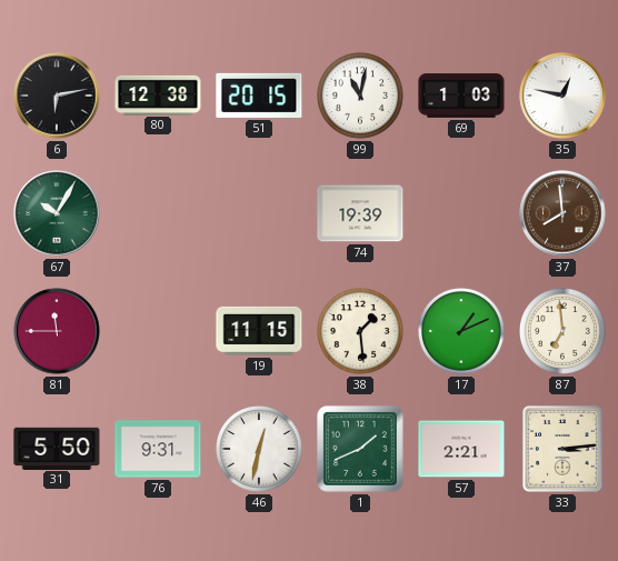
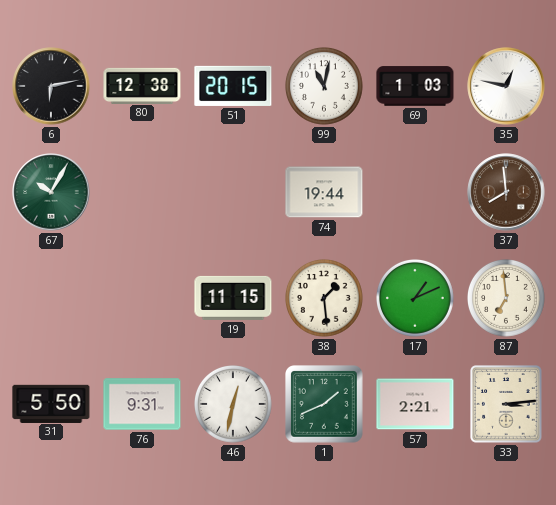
74: 19:39 -> 19:44
81: 11:45 -> none
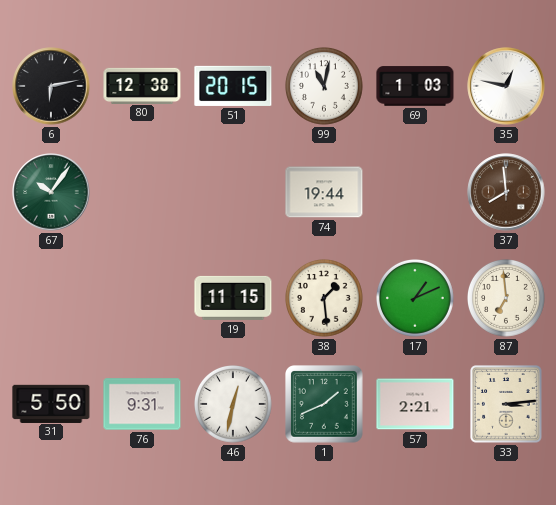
67: 10:05 -> 10:06
